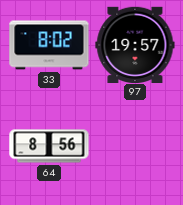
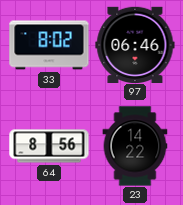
97: 19:57 -> 06:46
23: none -> 14:22
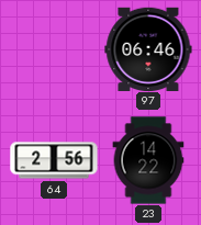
33: 8:02 -> none
64: 8:56 -> 2:56
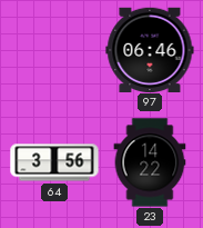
64: 2:56 -> 3:56
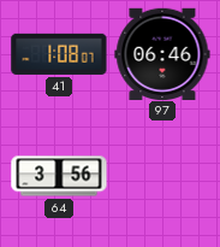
41: none -> 1:08
23: 14:22 -> none
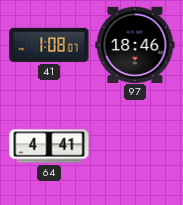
97: 06:46 -> 18:46
64: 3:56 -> 4:41
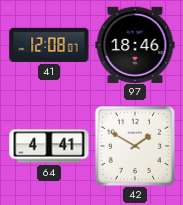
41: 1:08 -> 12:08
42: none -> 1:50
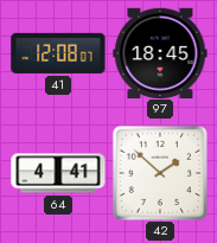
97: 18:46 -> 18:45
42: 1:50 -> 1:52
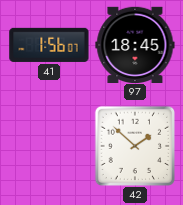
41: 12:08 -> 1:56
64: 4:41 -> none
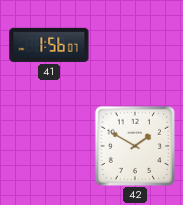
97: 18:45 -> none
42: 1:52 -> 1:50
